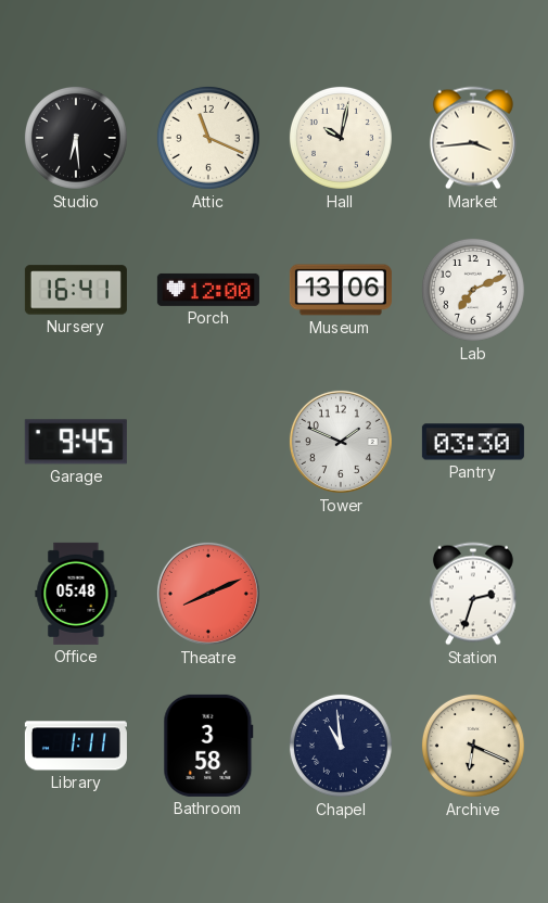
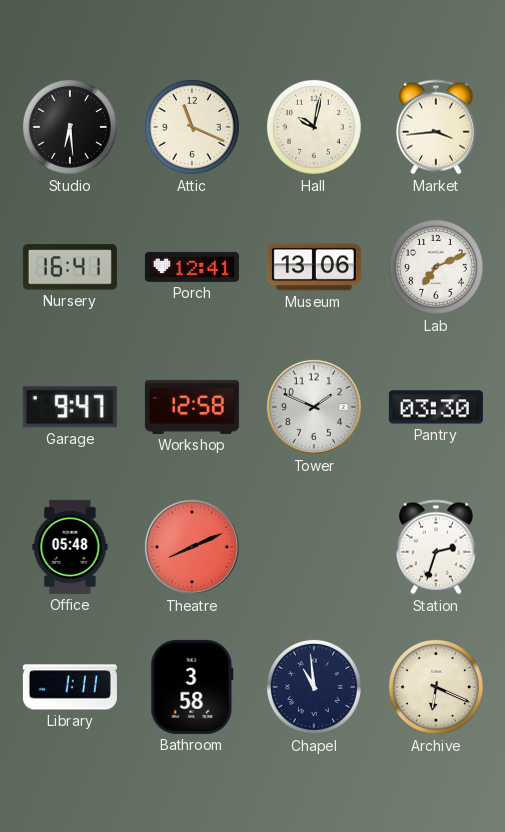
Porch: 12:00 -> 12:41
Garage: 9:45 -> 9:47
Workshop: none -> 12:58
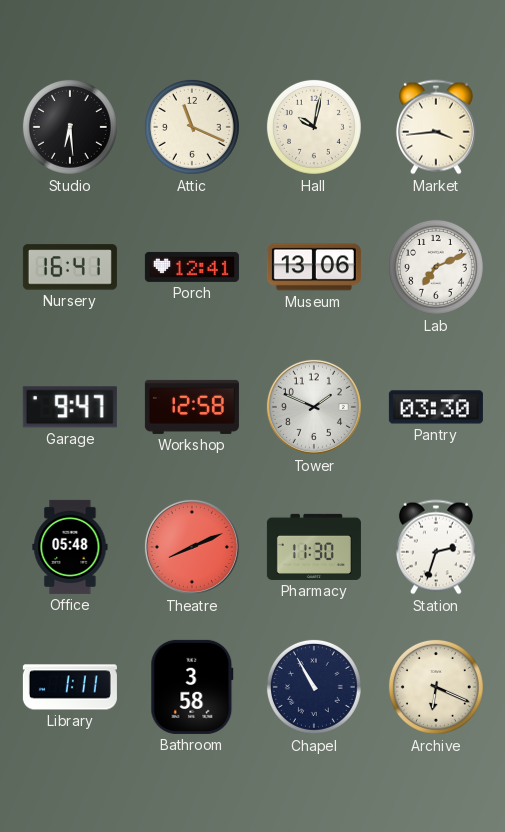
Pharmacy: none -> 11:30
Chapel: 10:59 -> 10:55
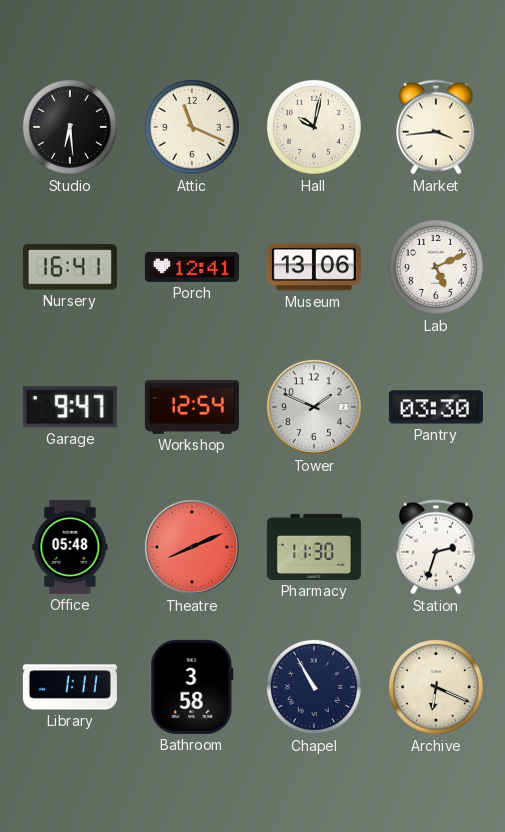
Lab: 7:11 -> 5:11
Workshop: 12:58 -> 12:54
